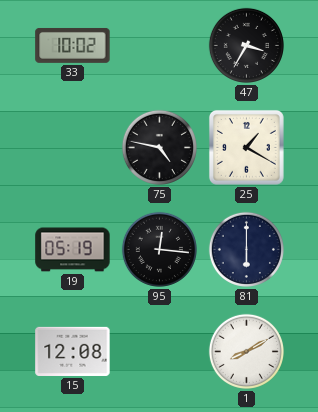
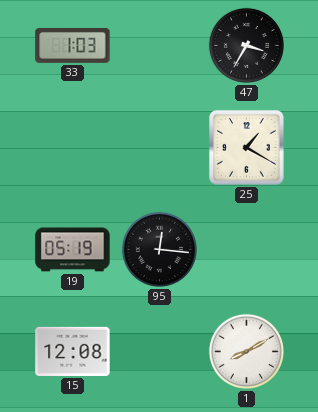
33: 10:02 -> 1:03
75: 4:47 -> none
81: 6:00 -> none
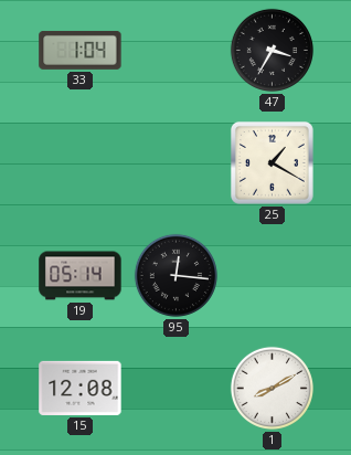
33: 1:03 -> 1:04
19: 05:19 -> 05:14
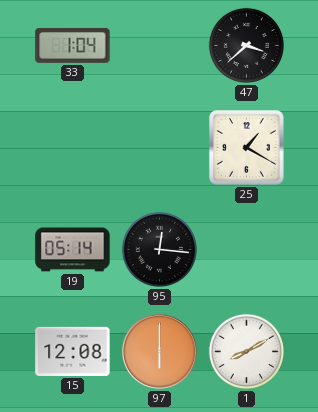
47: 3:35 -> 3:38
97: none -> 6:00
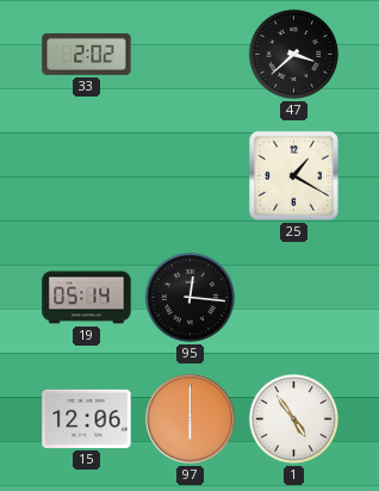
33: 1:04 -> 2:02
15: 12:08 -> 12:06
1: 8:10 -> 4:54
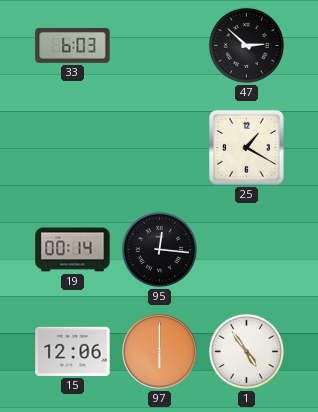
33: 2:02 -> 6:03
47: 3:38 -> 2:52
19: 05:14 -> 00:14
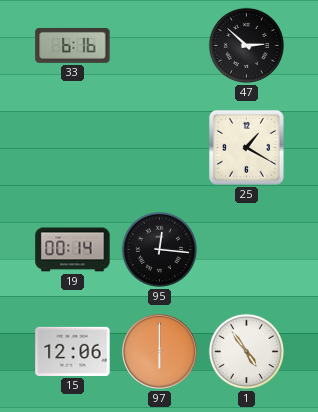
33: 6:03 -> 6:16
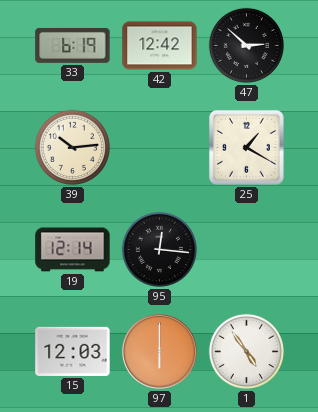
33: 6:16 -> 6:19
42: none -> 12:42
39: none -> 10:14
19: 00:14 -> 12:14
15: 12:06 -> 12:03
